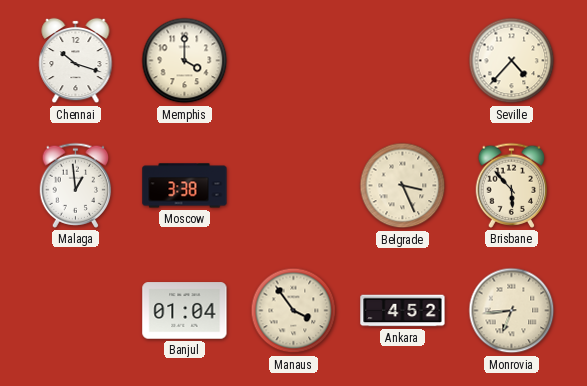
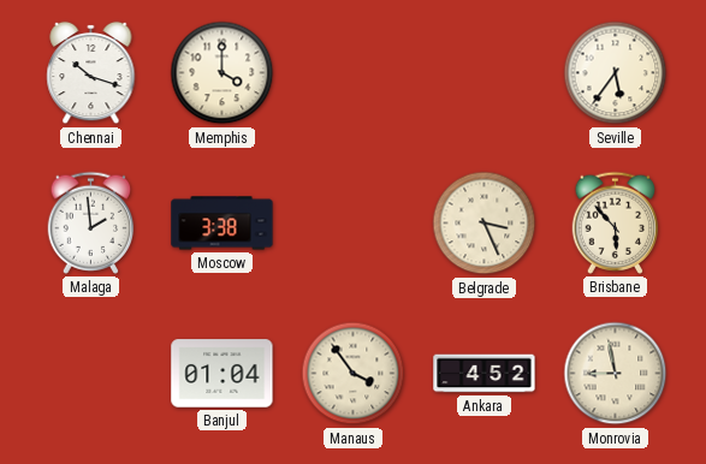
Seville: 4:37 -> 5:36
Malaga: 12:59 -> 1:59
Monrovia: 6:44 -> 8:58
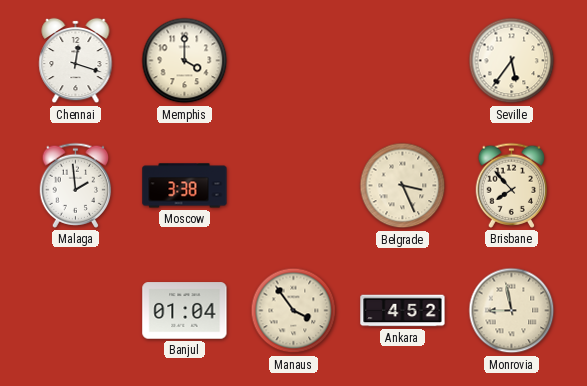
Chennai: 10:18 -> 12:18
Brisbane: 5:53 -> 7:53
